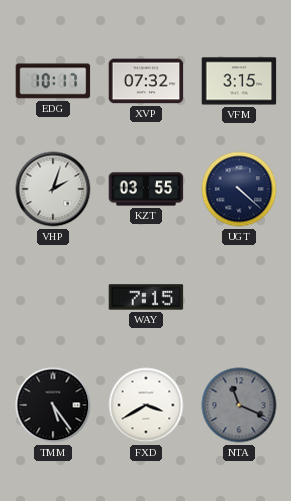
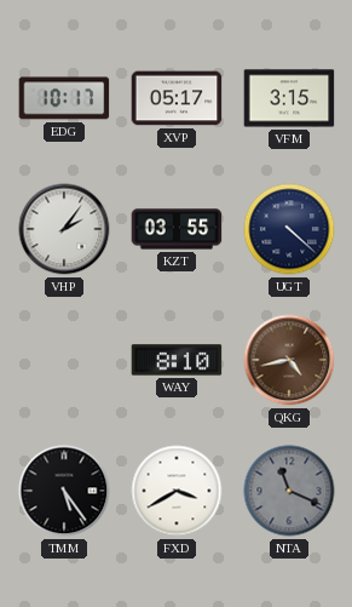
XVP: 07:32 -> 05:17
VHP: 2:03 -> 2:06
WAY: 7:15 -> 8:10
QKG: none -> 4:43
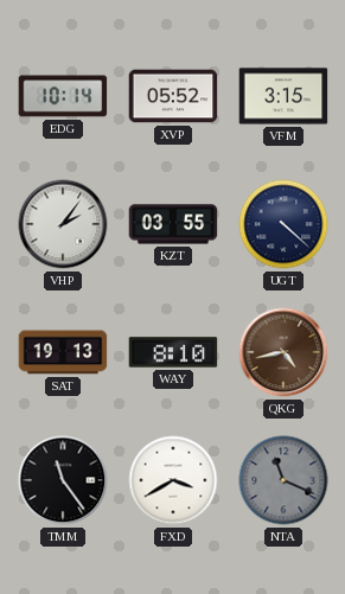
EDG: 10:17 -> 10:14
XVP: 05:17 -> 05:52
SAT: none -> 19:13
TMM: 5:24 -> 11:24
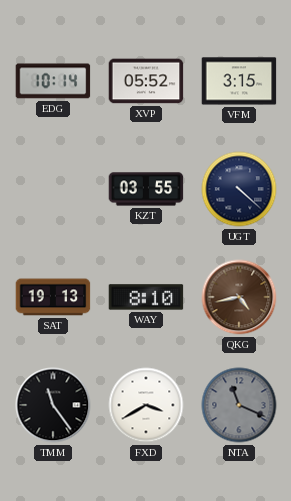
VHP: 2:06 -> none
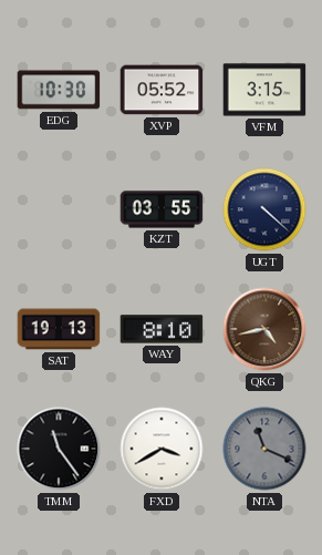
EDG: 10:14 -> 10:30
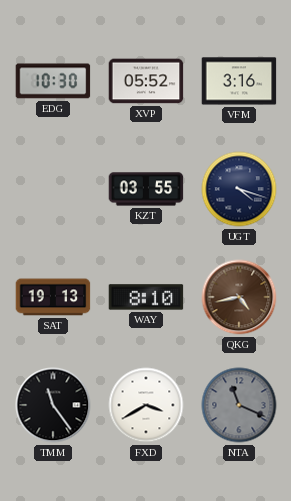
VFM: 3:15 -> 3:16
UGT: 4:22 -> 4:18
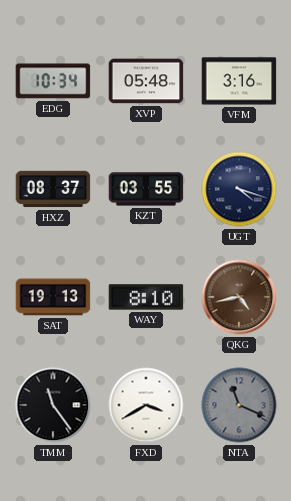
EDG: 10:30 -> 10:34
XVP: 05:52 -> 05:48
HXZ: none -> 08:37
